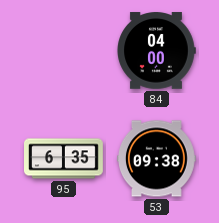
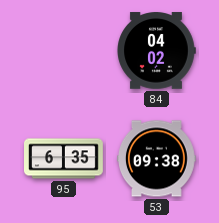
84: 04:00 -> 04:02
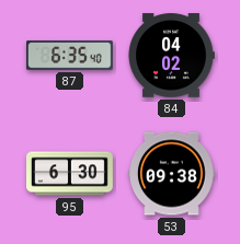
87: none -> 6:35
95: 6:35 -> 6:30
